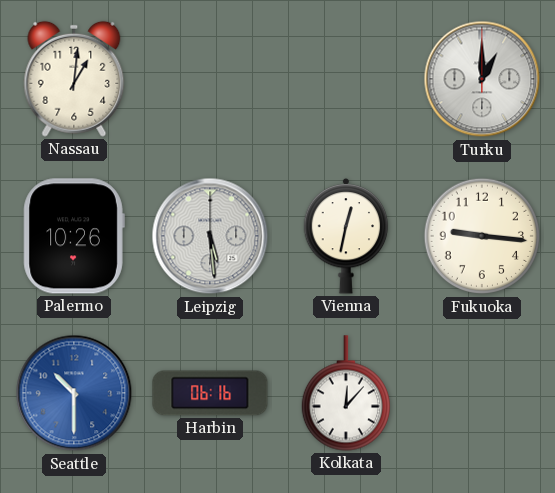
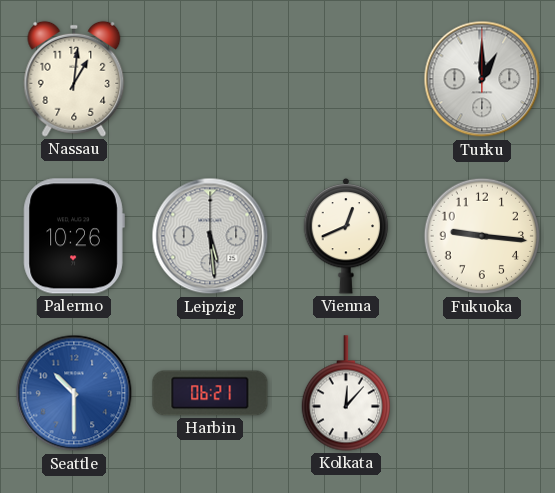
Vienna: 12:32 -> 12:41
Harbin: 06:16 -> 06:21
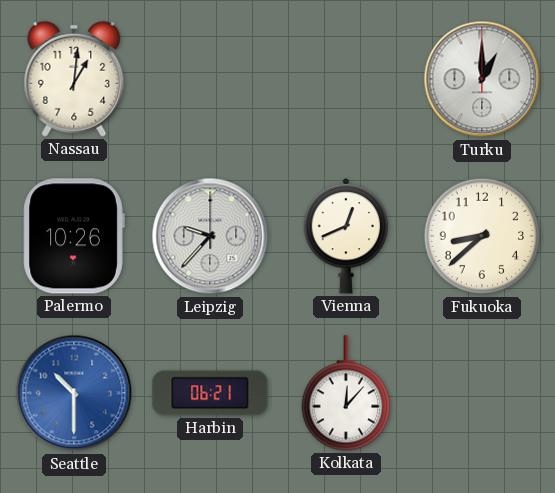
Leipzig: 5:29 -> 9:37
Fukuoka: 9:16 -> 8:38
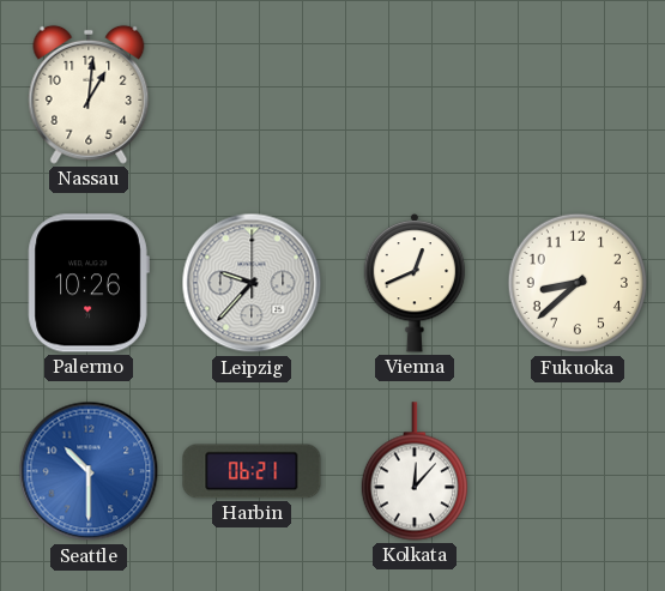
Turku: 1:00 -> none
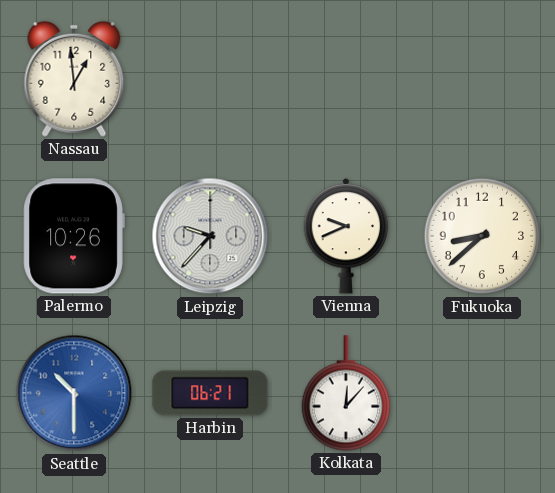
Nassau: 1:01 -> 12:59
Vienna: 12:41 -> 9:41
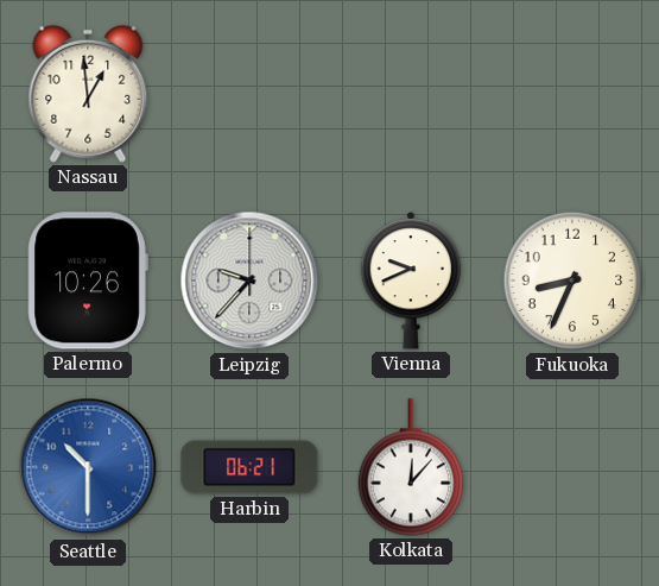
Fukuoka: 8:38 -> 8:34
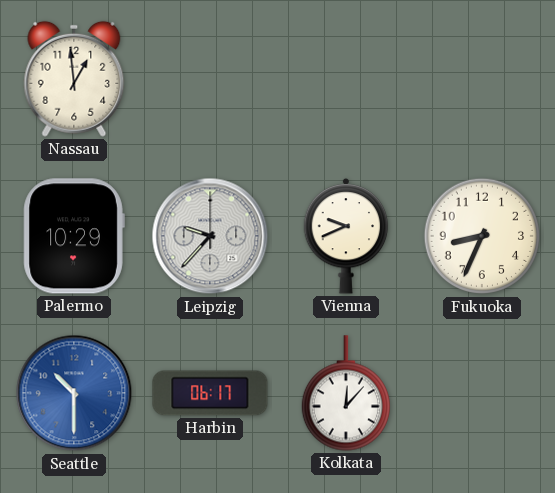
Palermo: 10:26 -> 10:29
Harbin: 06:21 -> 06:17
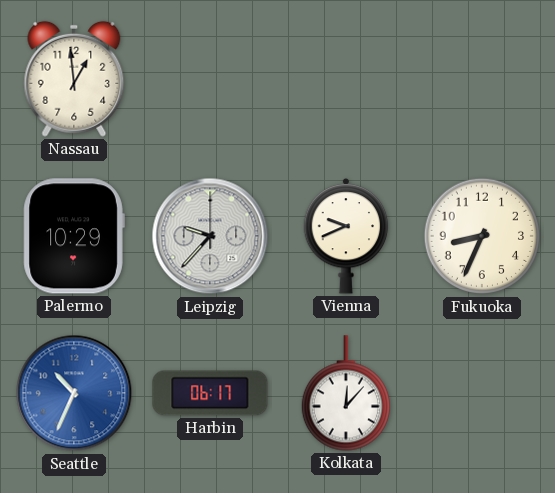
Seattle: 10:30 -> 10:34
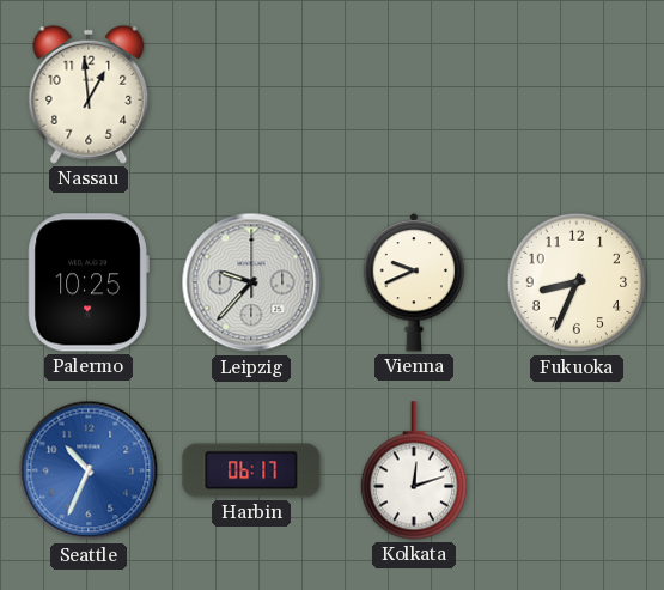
Palermo: 10:29 -> 10:25
Kolkata: 12:07 -> 12:12
